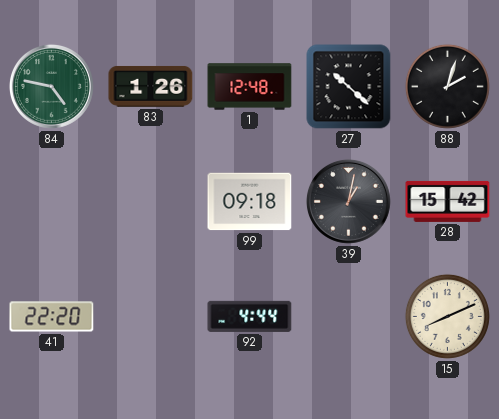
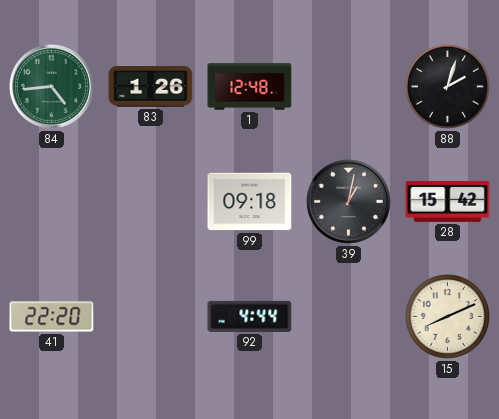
84: 4:47 -> 4:44
27: 10:22 -> none
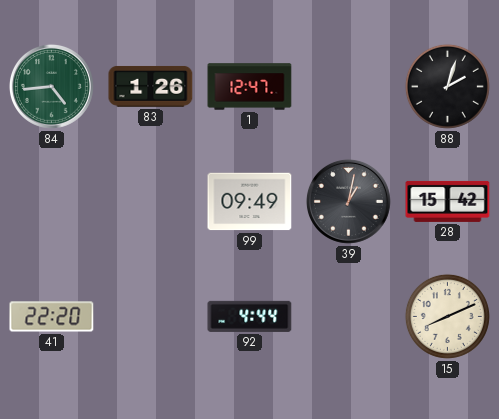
1: 12:48 -> 12:47
99: 09:18 -> 09:49
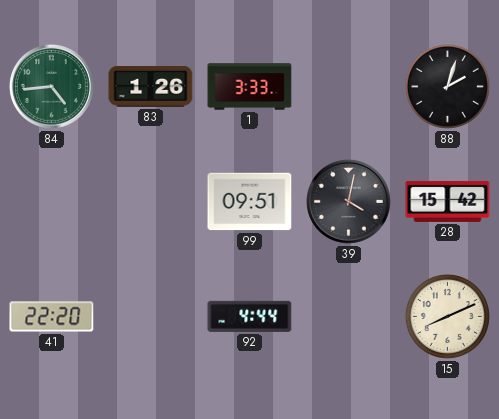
1: 12:47 -> 3:33
99: 09:49 -> 09:51
39: 1:02 -> 4:02
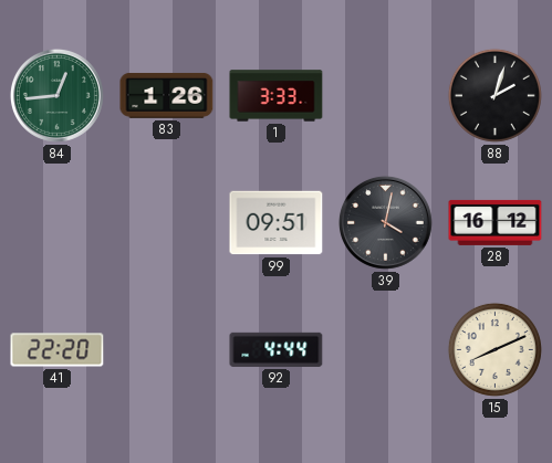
84: 4:44 -> 12:44
28: 15:42 -> 16:12
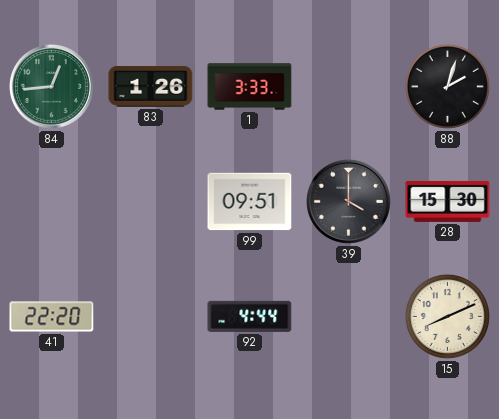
39: 4:02 -> 4:00
28: 16:12 -> 15:30
